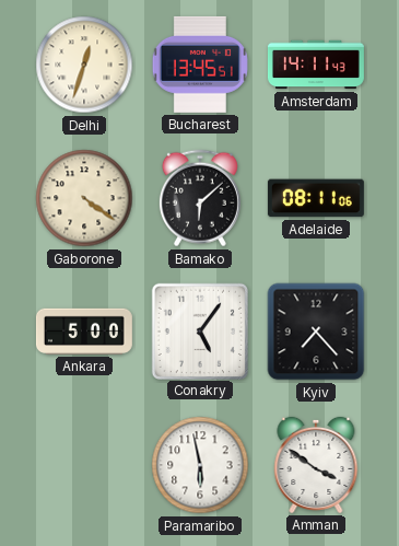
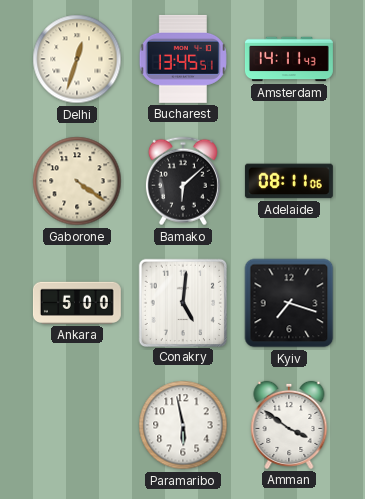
Conakry: 5:06 -> 5:01
Kyiv: 7:23 -> 7:18
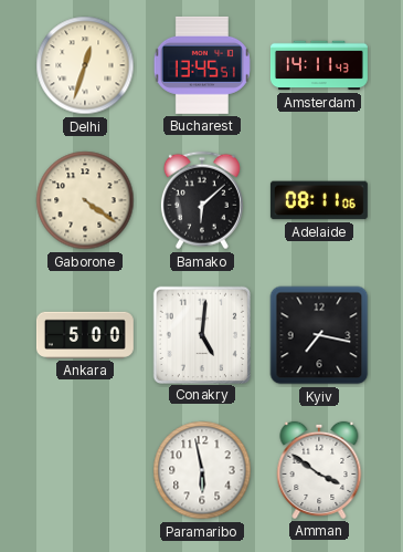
Kyiv: 7:18 -> 7:17
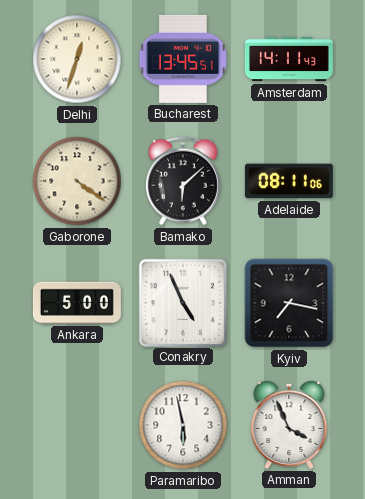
Conakry: 5:01 -> 4:56
Amman: 3:51 -> 3:56
